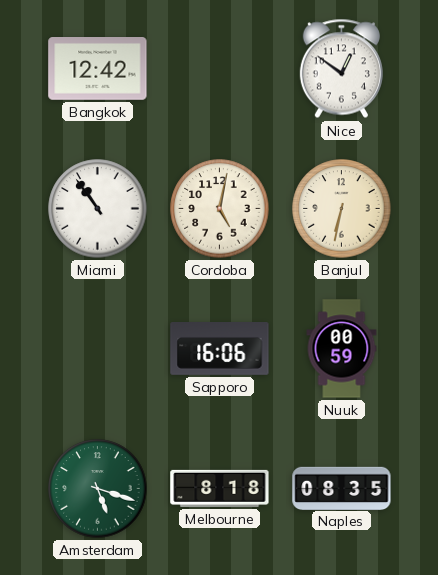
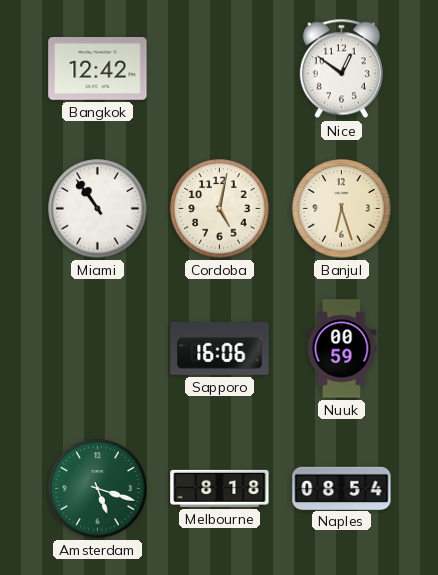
Banjul: 6:32 -> 6:27
Naples: 08:35 -> 08:54
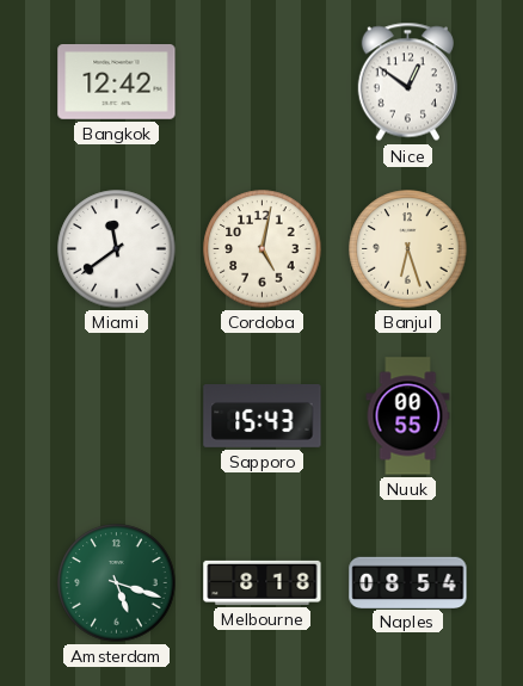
Miami: 10:54 -> 11:39
Sapporo: 16:06 -> 15:43
Nuuk: 00:59 -> 00:55
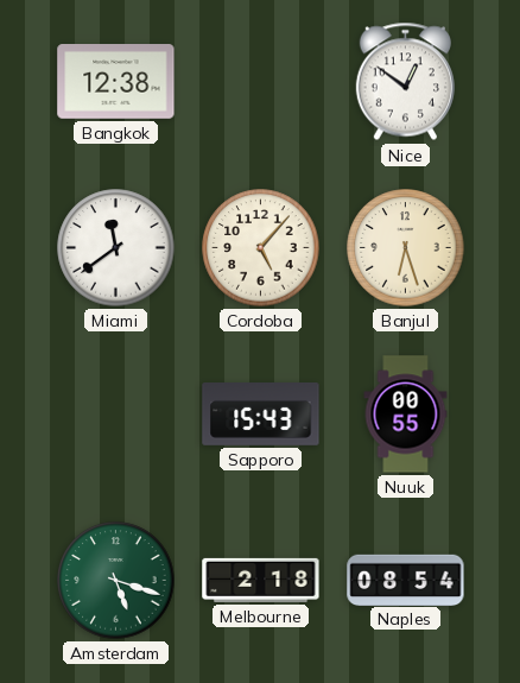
Bangkok: 12:42 -> 12:38
Cordoba: 5:02 -> 5:07
Melbourne: 8:18 -> 2:18
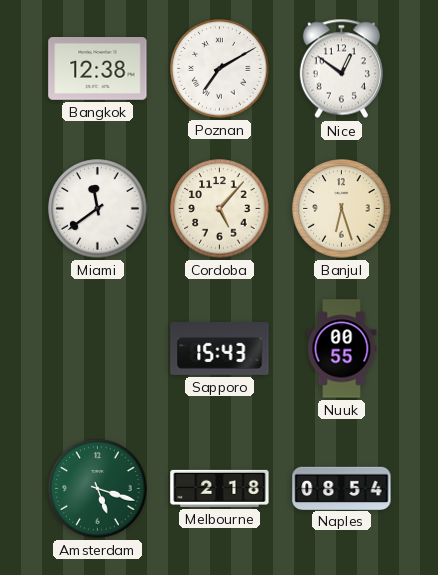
Poznan: none -> 7:10
